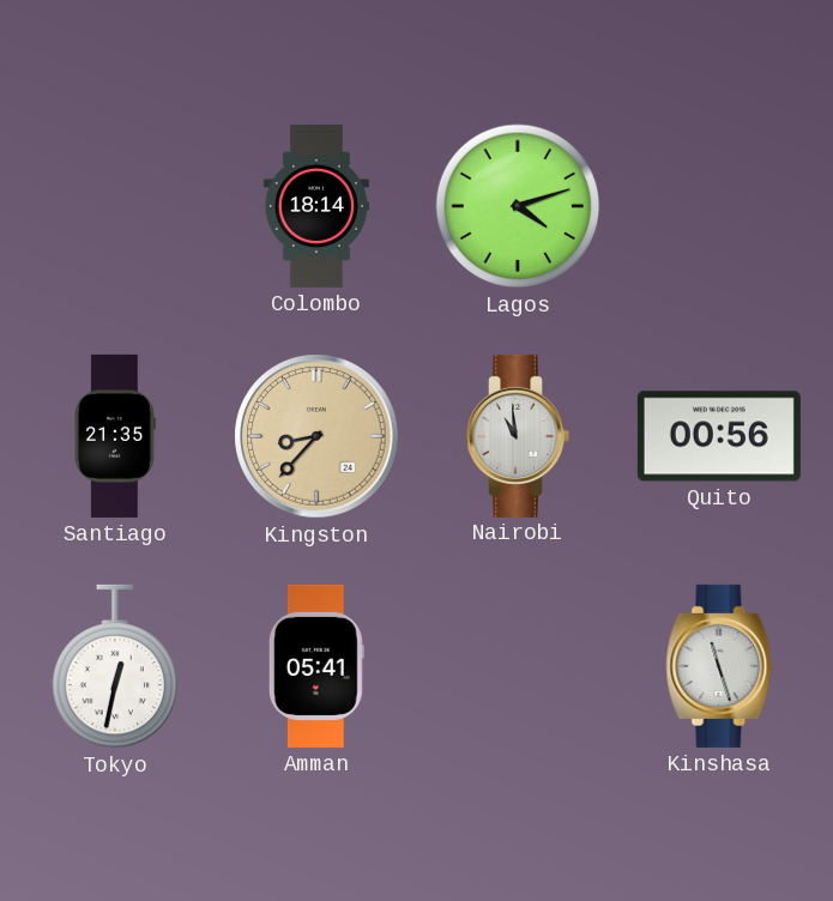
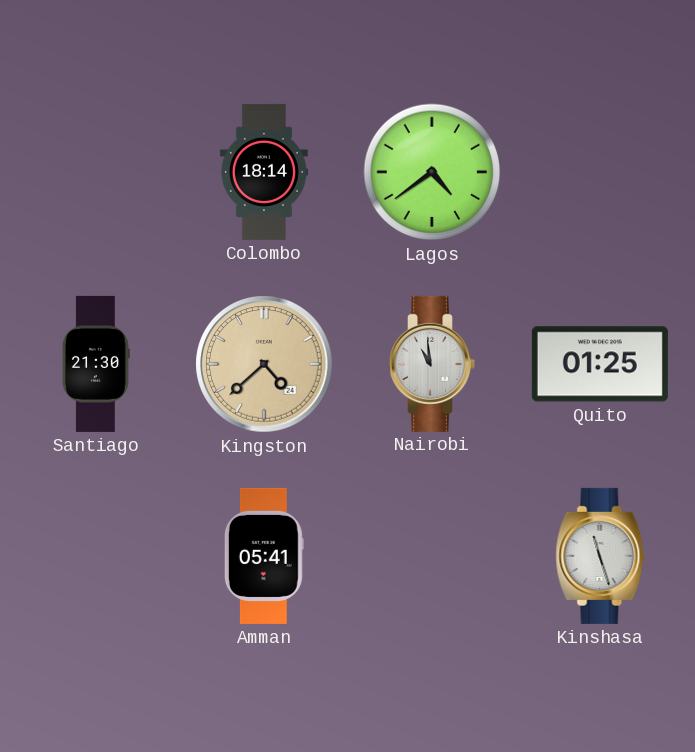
Lagos: 4:12 -> 4:39
Santiago: 21:35 -> 21:30
Kingston: 8:37 -> 4:38
Quito: 00:56 -> 01:25
Tokyo: 12:32 -> none
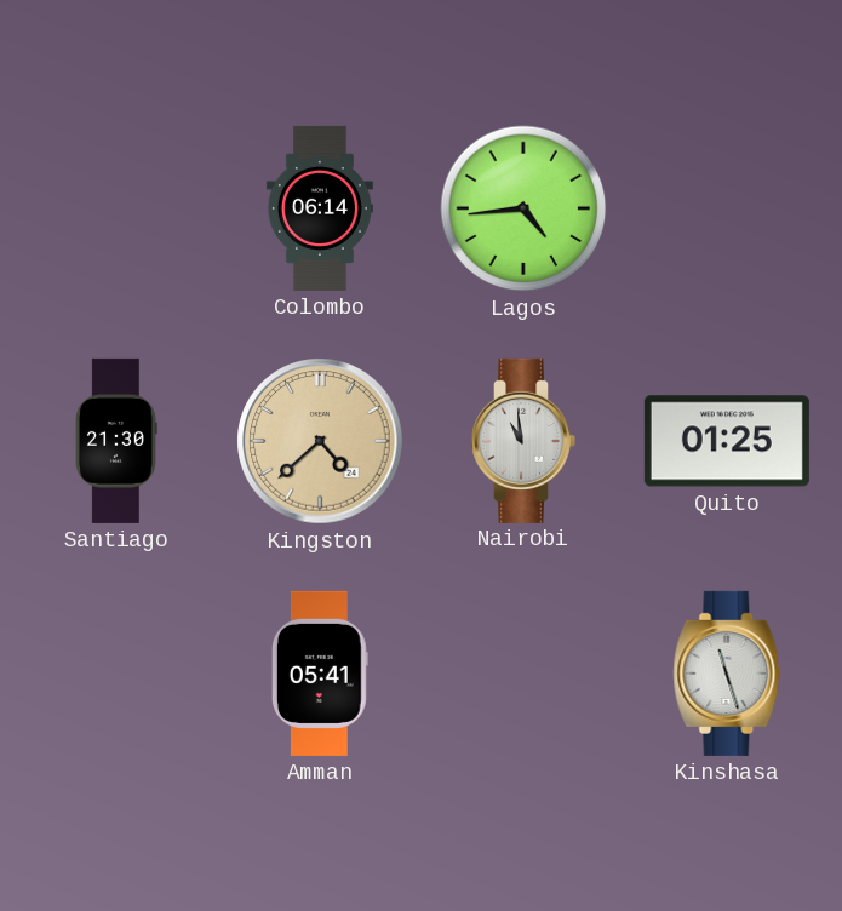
Colombo: 18:14 -> 06:14
Lagos: 4:39 -> 4:44
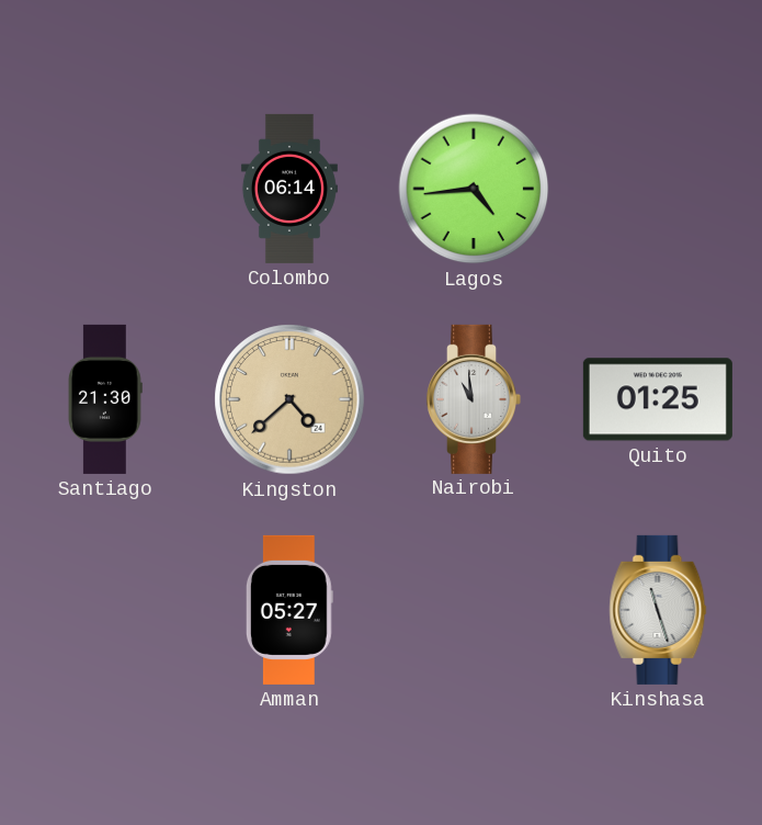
Amman: 05:41 -> 05:27
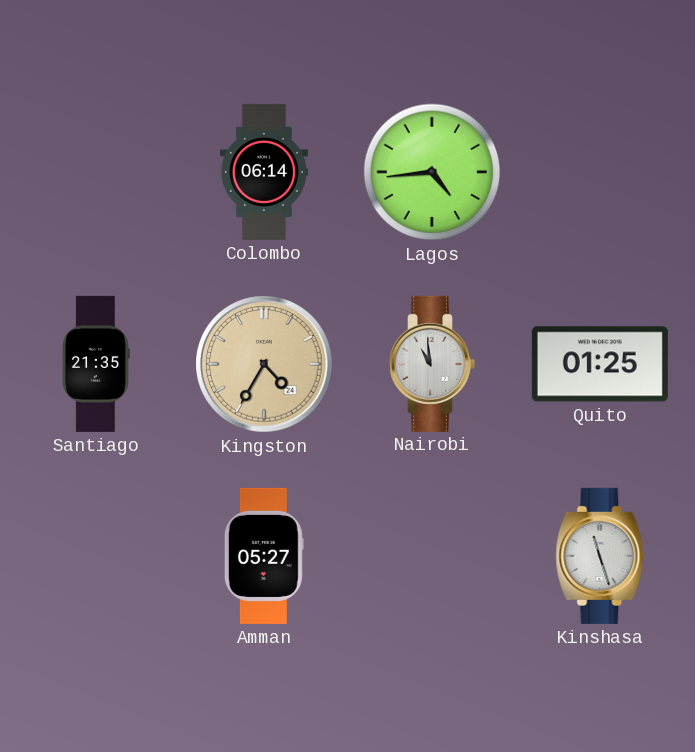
Santiago: 21:30 -> 21:35
Kingston: 4:38 -> 4:35
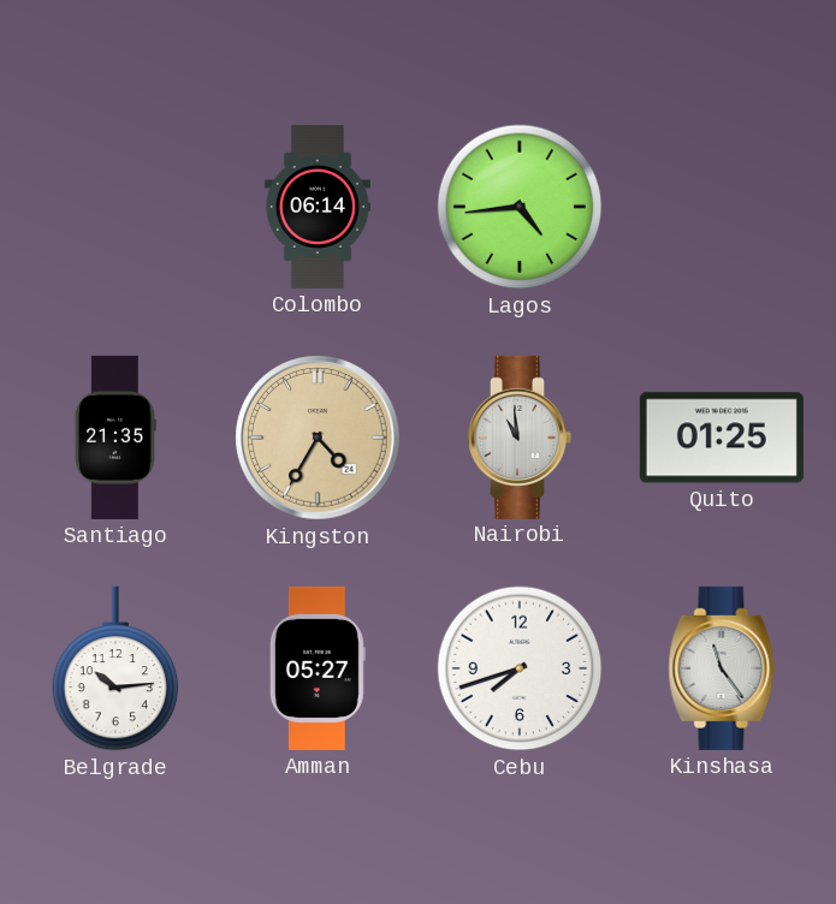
Belgrade: none -> 10:14
Cebu: none -> 7:42
Kinshasa: 11:27 -> 11:24
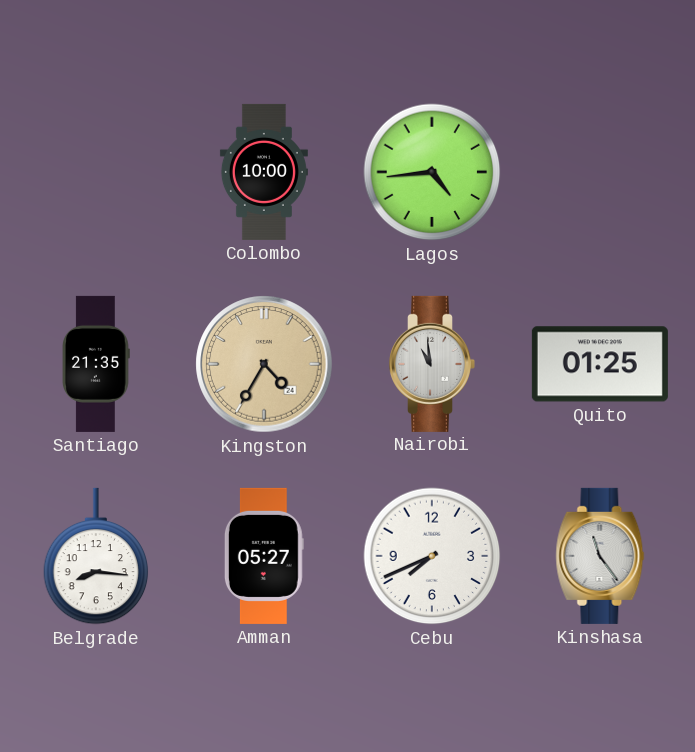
Colombo: 06:14 -> 10:00
Belgrade: 10:14 -> 8:16
Cebu: 7:42 -> 7:41
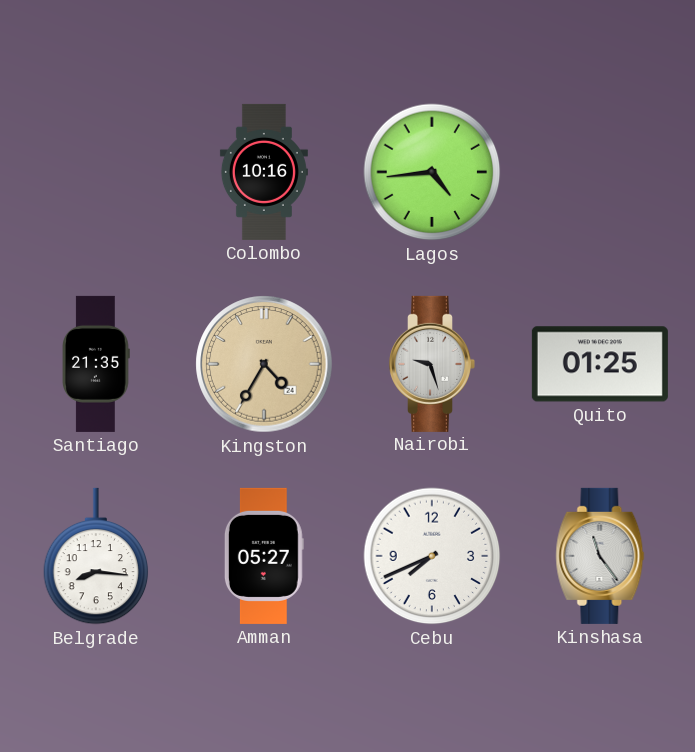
Colombo: 10:00 -> 10:16
Nairobi: 10:59 -> 9:27
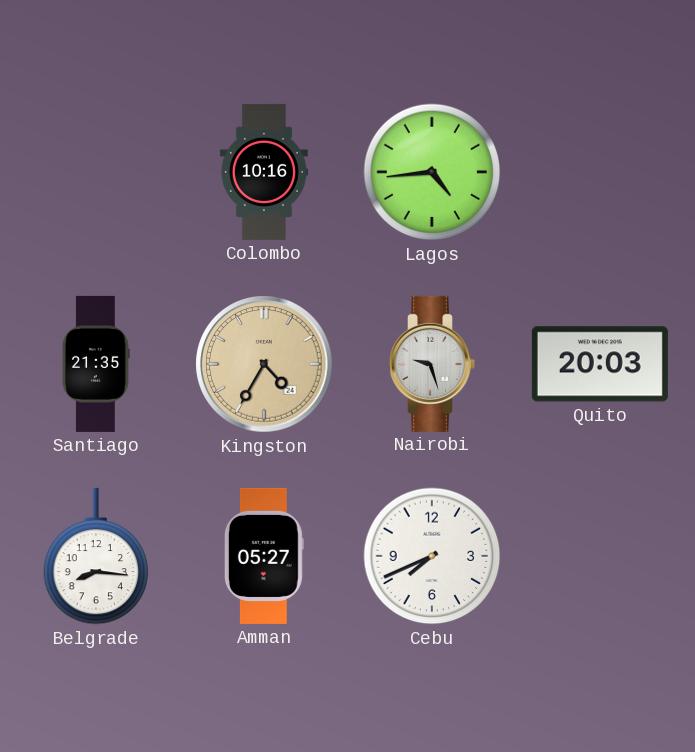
Quito: 01:25 -> 20:03
Kinshasa: 11:24 -> none
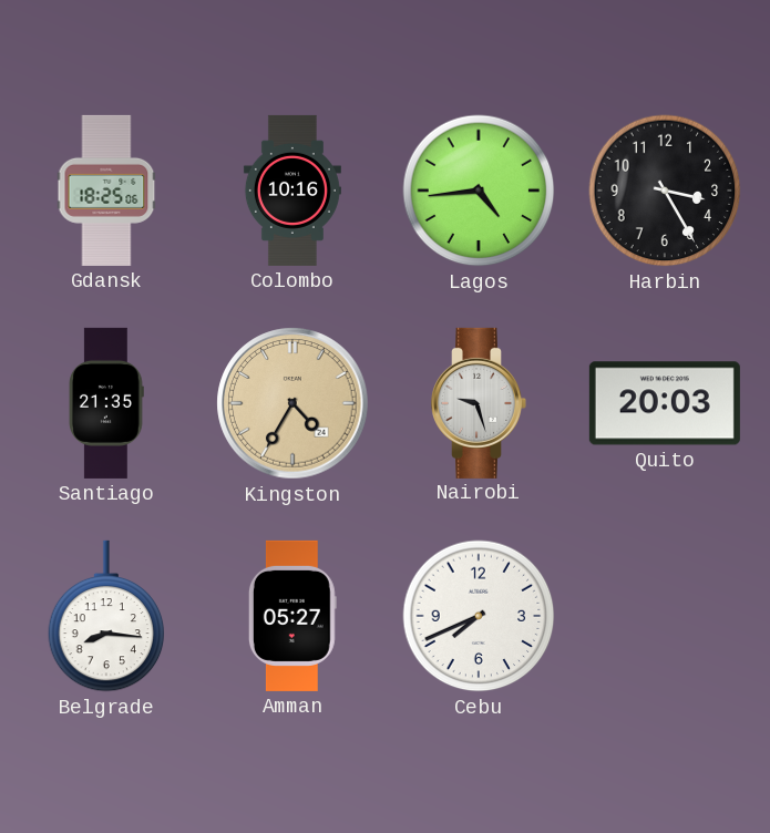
Gdansk: none -> 18:25
Harbin: none -> 3:25
